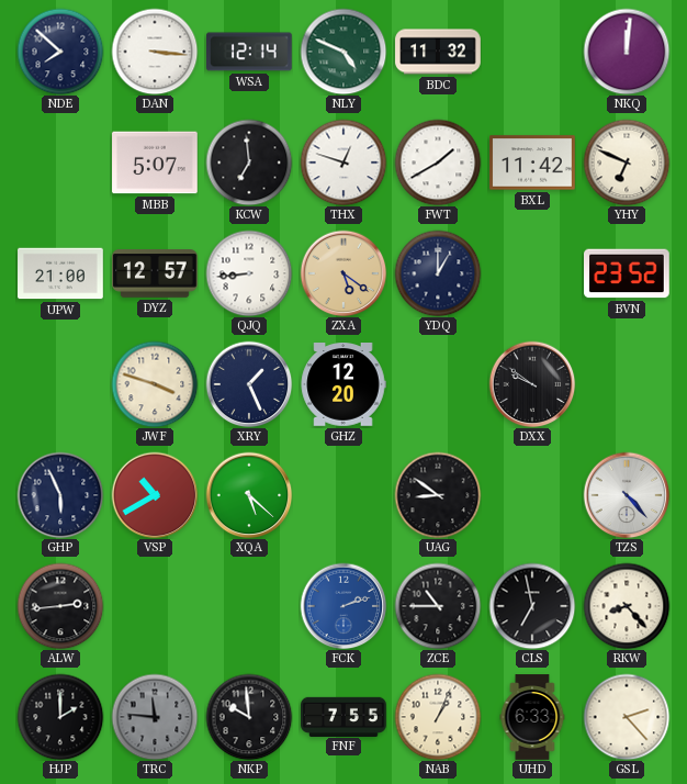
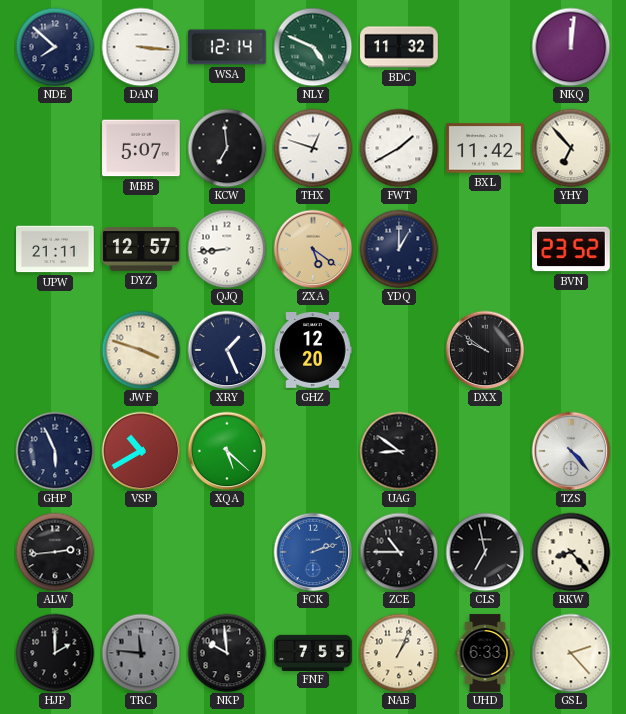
YHY: 6:49 -> 6:53
UPW: 21:00 -> 21:11
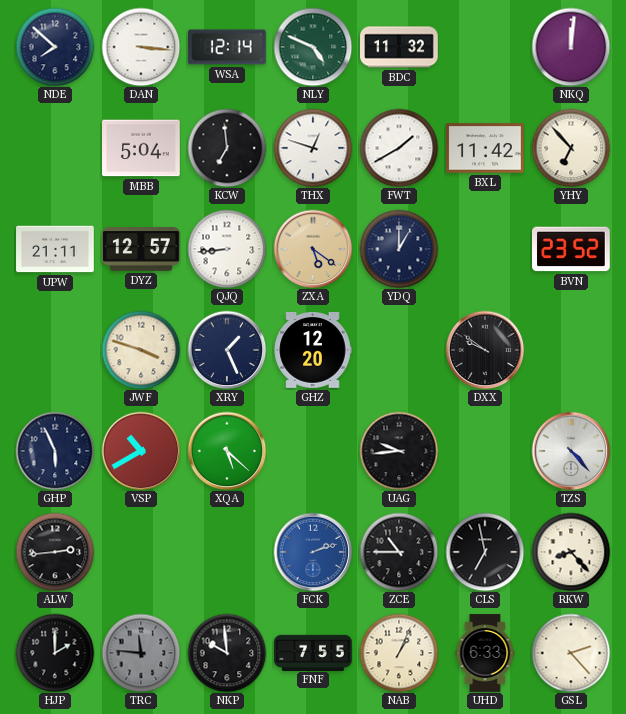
MBB: 5:07 -> 5:04
UAG: 8:51 -> 9:44
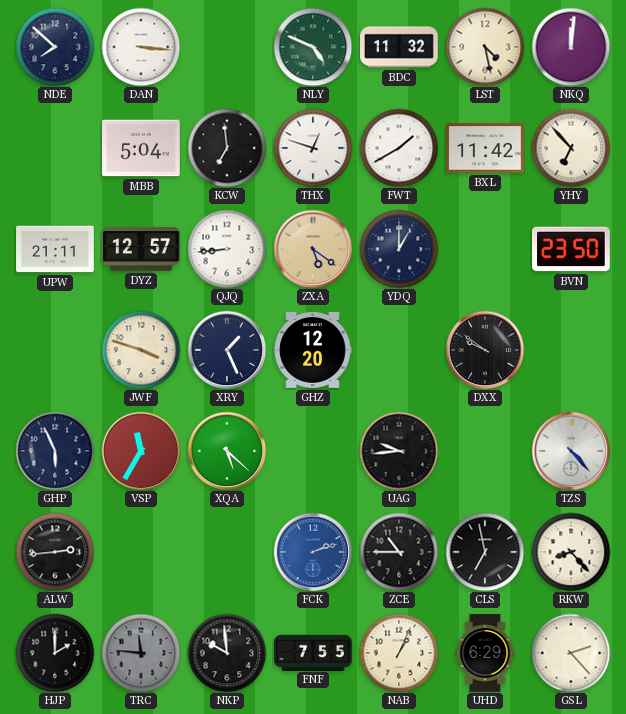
WSA: 12:14 -> none
LST: none -> 4:28
BVN: 23:52 -> 23:50
VSP: 10:40 -> 11:35
UHD: 6:33 -> 6:29
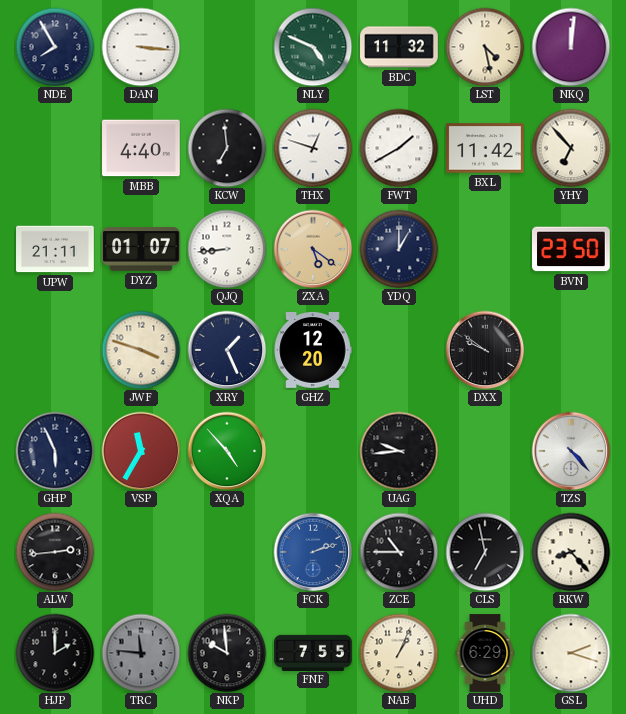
NDE: 7:52 -> 7:55
MBB: 5:04 -> 4:40
DYZ: 12:57 -> 01:07
XQA: 5:22 -> 4:53
GSL: 2:23 -> 2:18
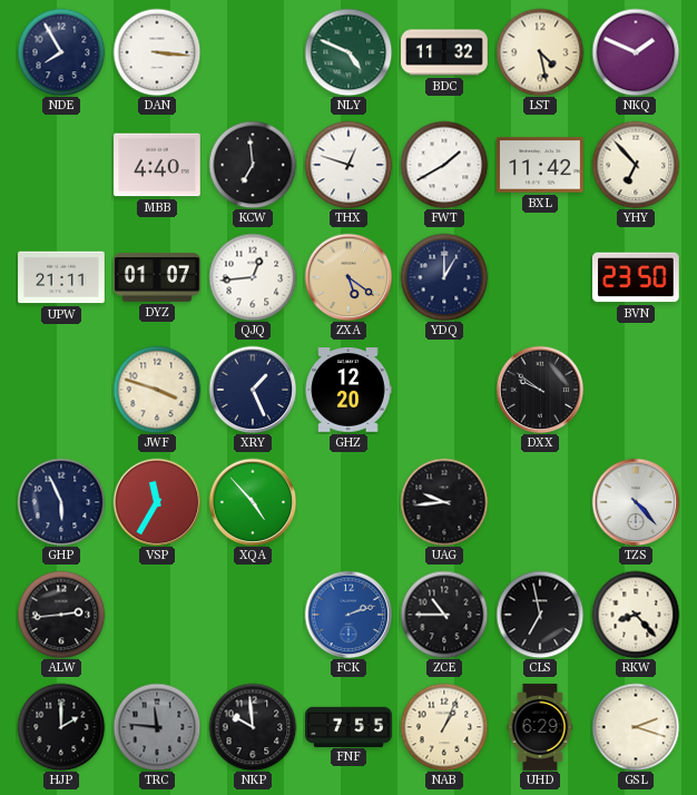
NKQ: 12:01 -> 1:49
QJQ: 8:44 -> 12:44
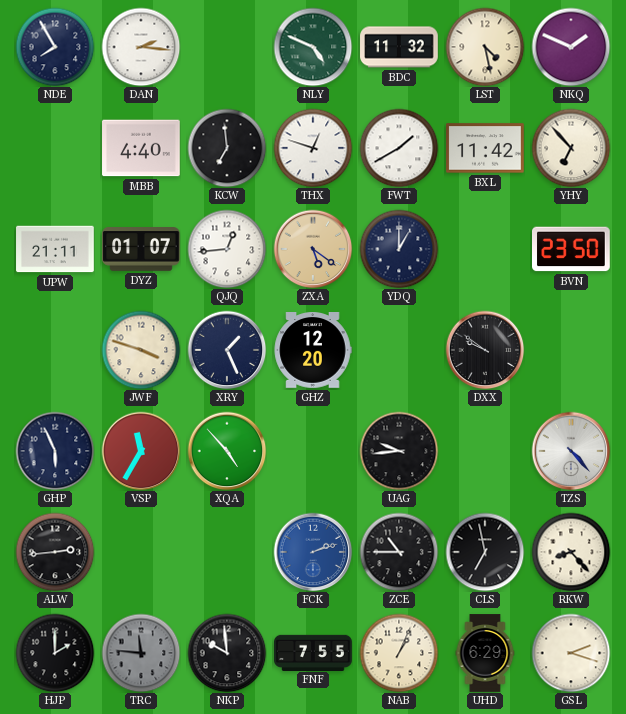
DAN: 3:16 -> 2:16
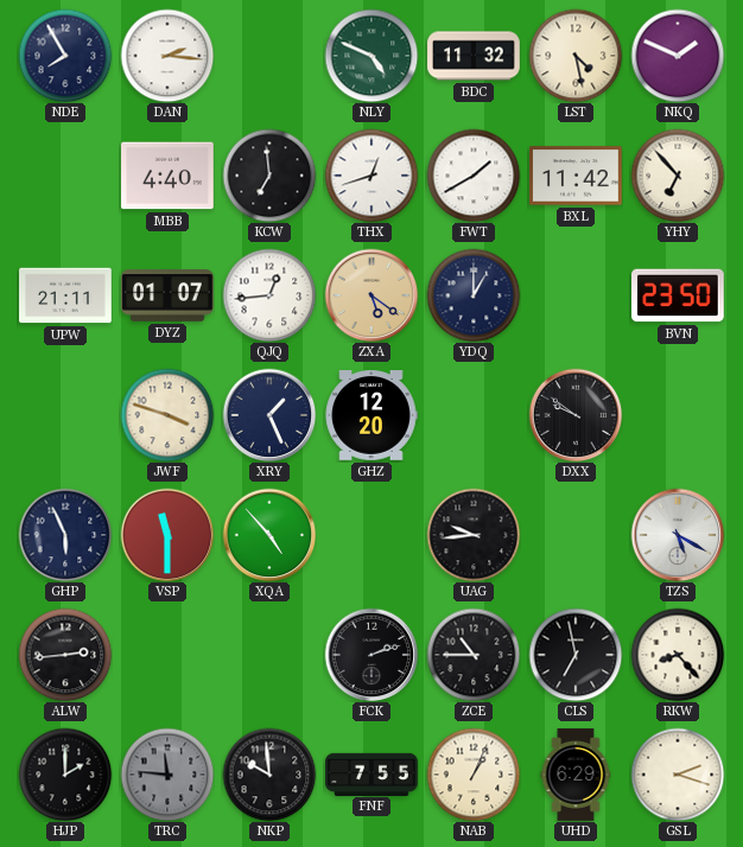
THX: 12:48 -> 12:42
VSP: 11:35 -> 11:30
TZS: 4:23 -> 5:20
FCK dial: blue -> black
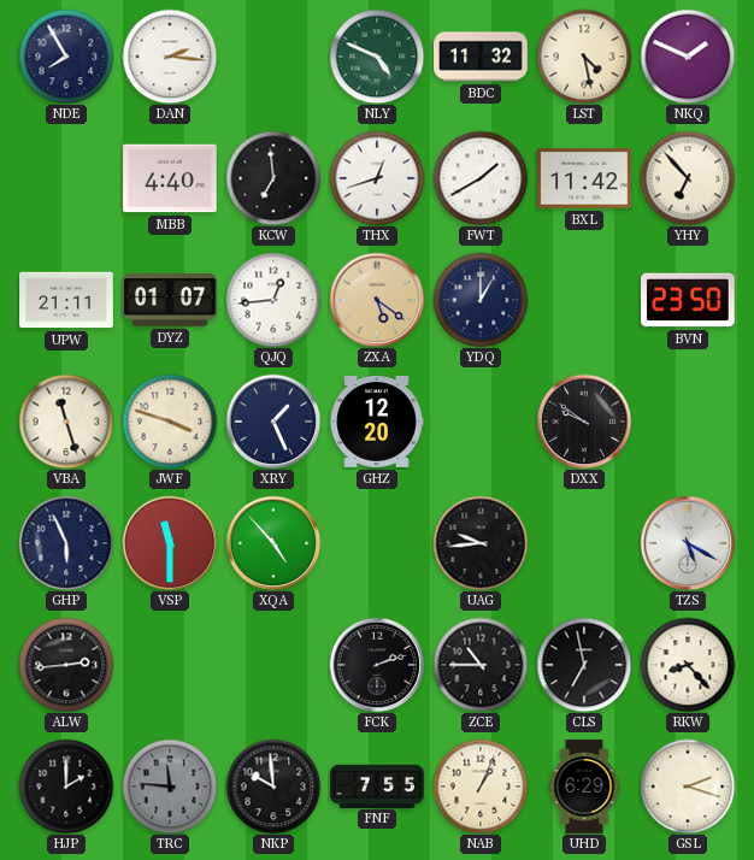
VBA: none -> 11:27
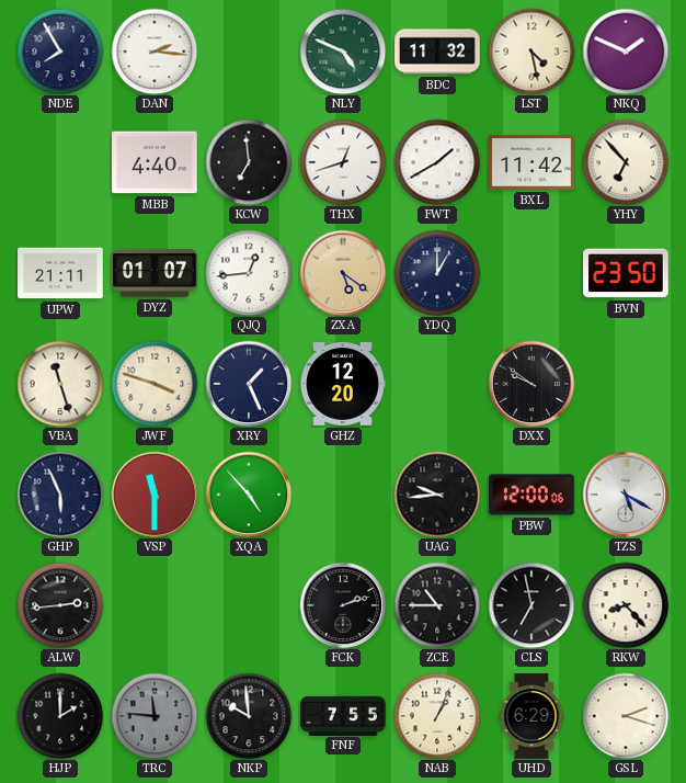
PBW: none -> 12:00
